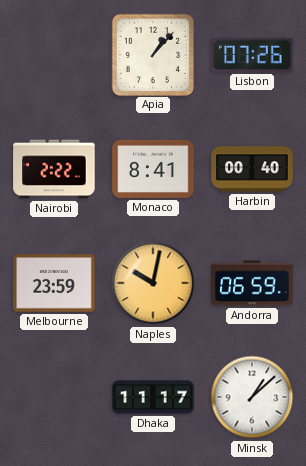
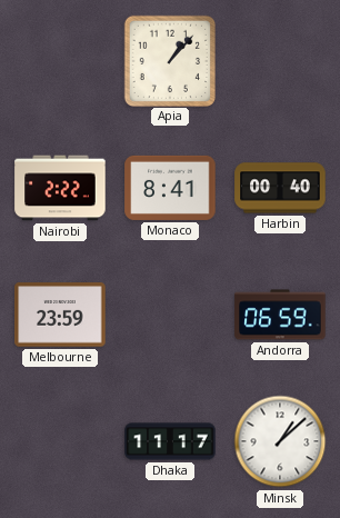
Lisbon: 07:26 -> none
Naples: 10:02 -> none
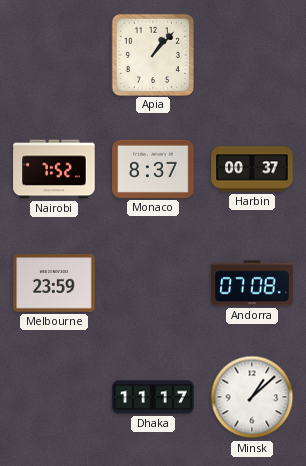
Nairobi: 2:22 -> 7:52
Monaco: 8:41 -> 8:37
Harbin: 00:40 -> 00:37
Andorra: 06:59 -> 07:08
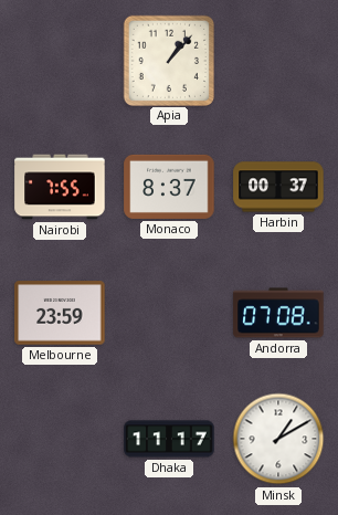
Nairobi: 7:52 -> 7:55
Minsk: 1:08 -> 1:10
